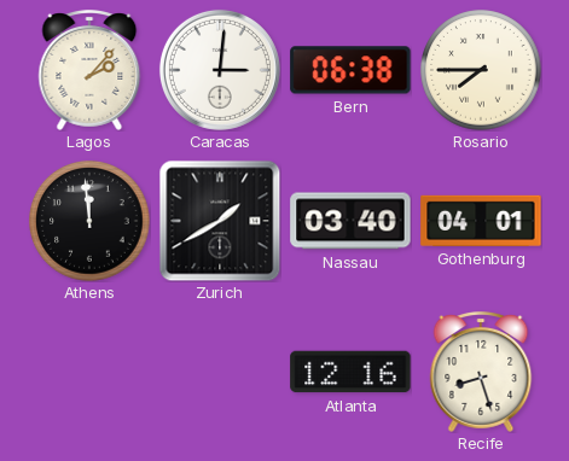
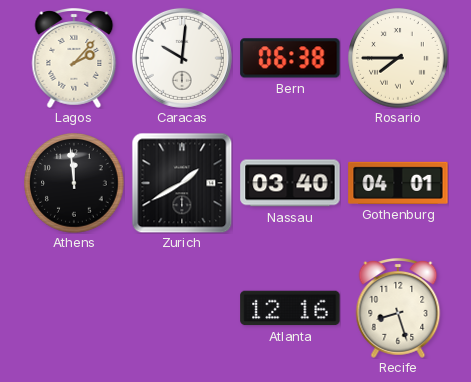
Caracas: 3:01 -> 10:01
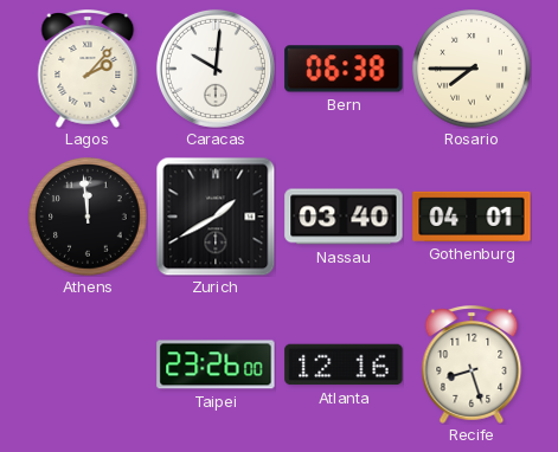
Taipei: none -> 23:26
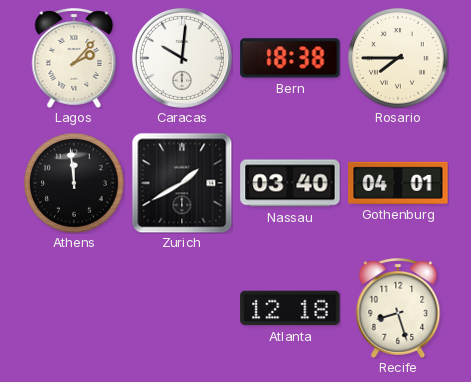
Bern: 06:38 -> 18:38
Taipei: 23:26 -> none
Atlanta: 12:16 -> 12:18
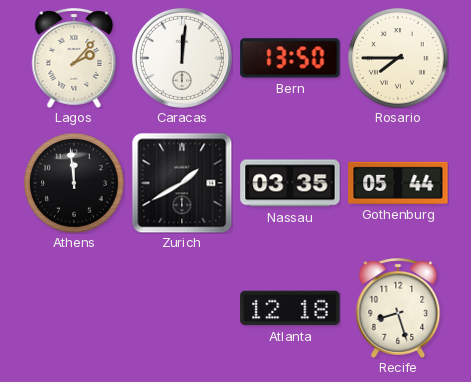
Caracas: 10:01 -> 12:01
Bern: 18:38 -> 13:50
Nassau: 03:40 -> 03:35
Gothenburg: 04:01 -> 05:44
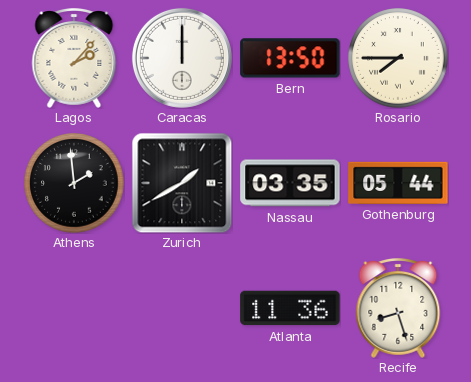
Caracas: 12:01 -> 12:00
Athens: 11:59 -> 1:59
Atlanta: 12:18 -> 11:36
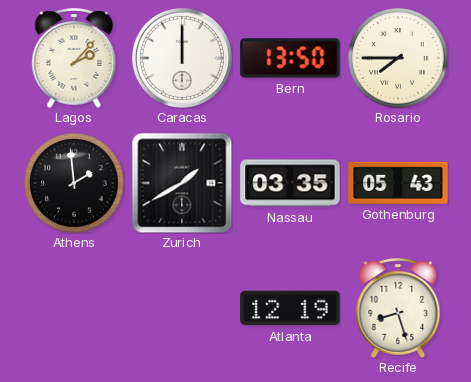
Gothenburg: 05:44 -> 05:43
Atlanta: 11:36 -> 12:19
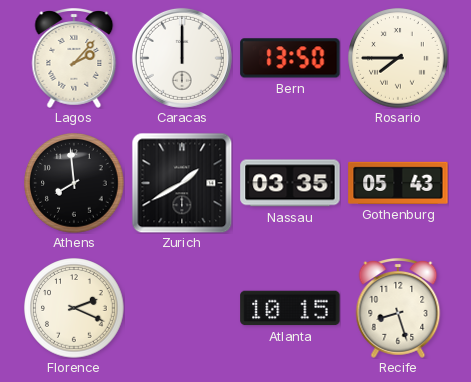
Athens: 1:59 -> 7:59
Florence: none -> 2:19
Atlanta: 12:19 -> 10:15
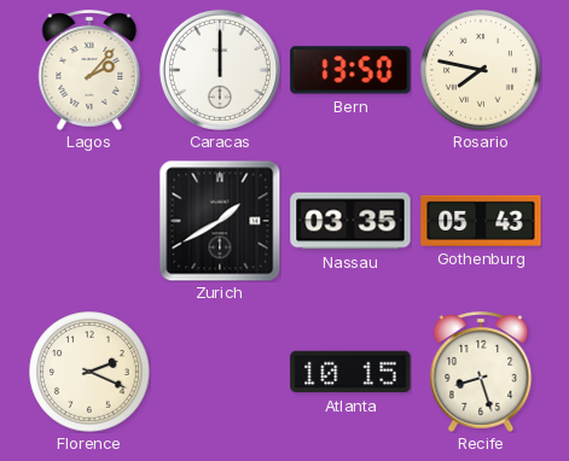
Rosario: 7:45 -> 7:47
Athens: 7:59 -> none
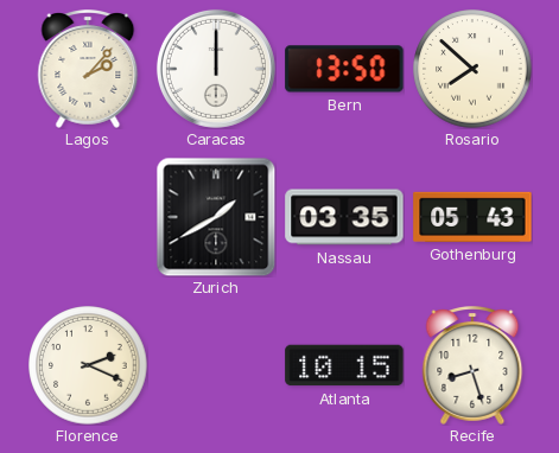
Rosario: 7:47 -> 7:52
